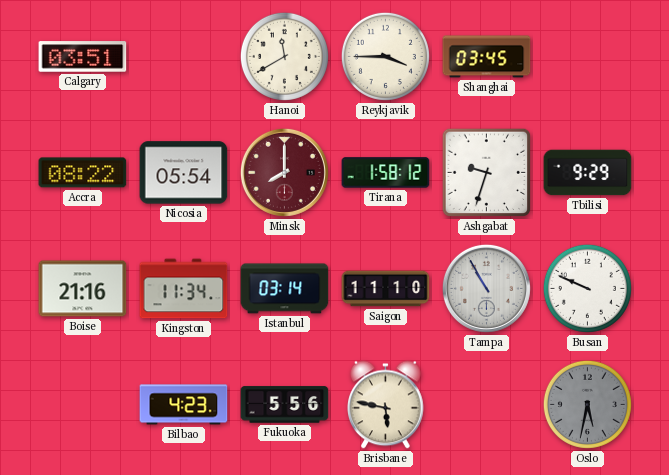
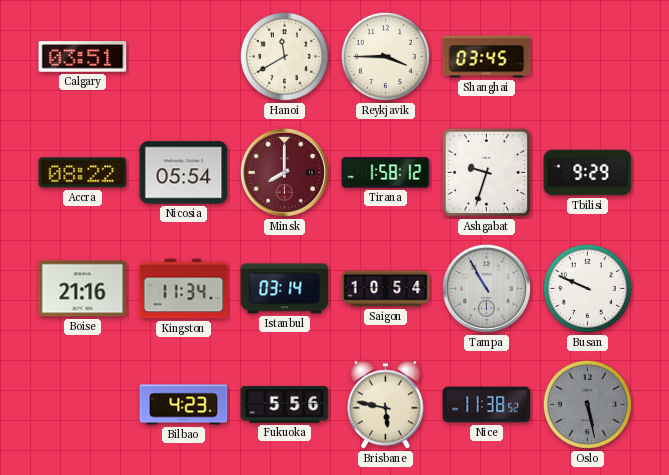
Saigon: 11:10 -> 10:54
Nice: none -> 11:38
Oslo: 5:32 -> 5:28
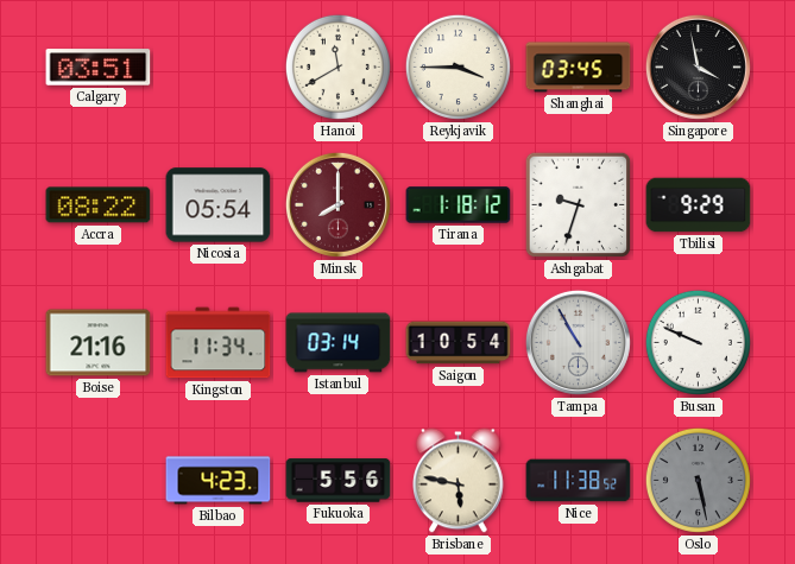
Singapore: none -> 3:58
Tirana: 1:58 -> 1:18
